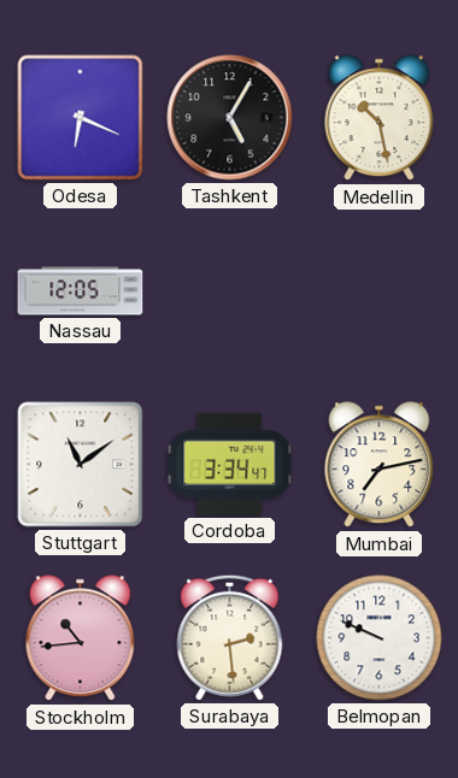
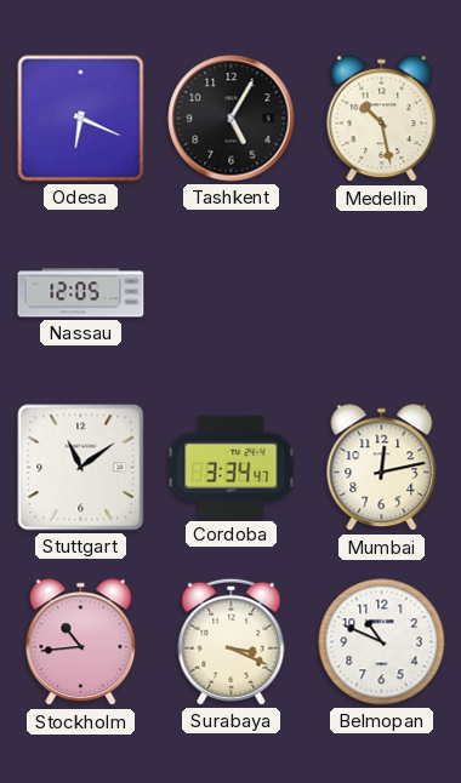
Mumbai: 7:13 -> 12:13
Surabaya: 2:29 -> 3:19
Belmopan: 9:49 -> 10:49
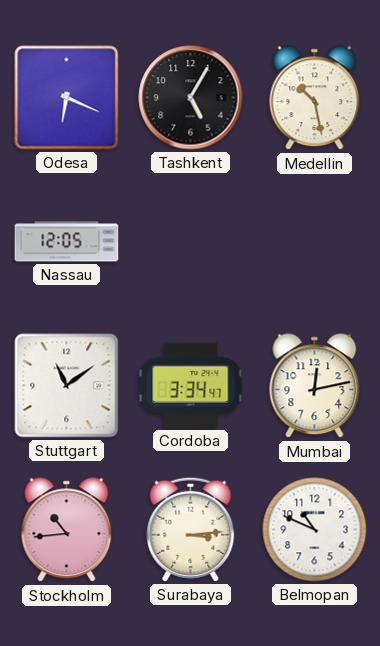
Surabaya: 3:19 -> 3:14
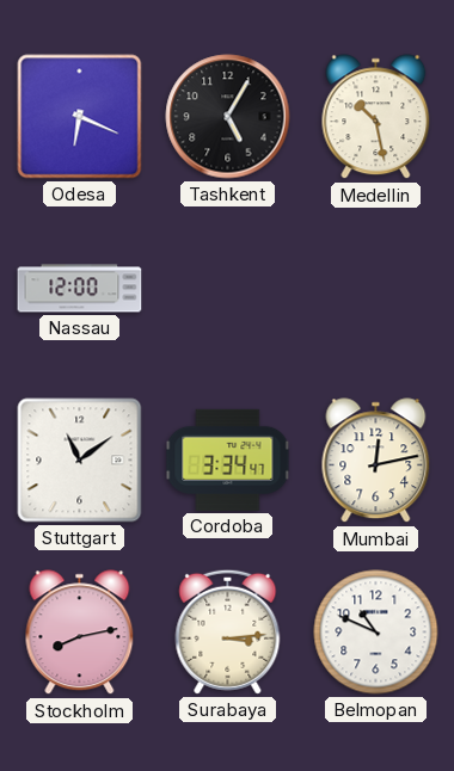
Nassau: 12:05 -> 12:00
Stockholm: 10:44 -> 8:13
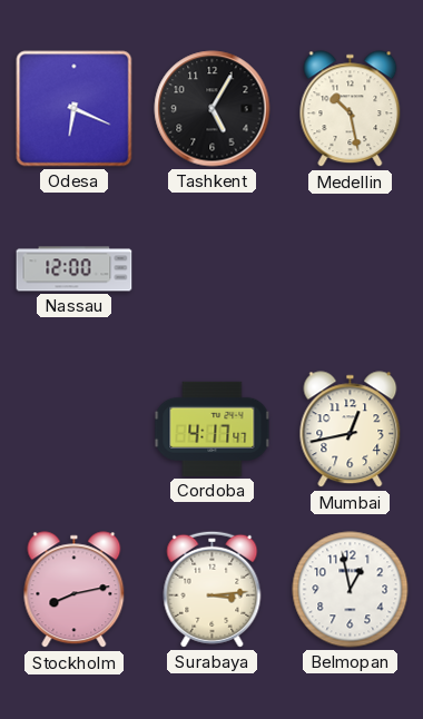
Stuttgart: 11:09 -> none
Cordoba: 3:34 -> 4:17
Mumbai: 12:13 -> 12:43
Belmopan: 10:49 -> 12:58
